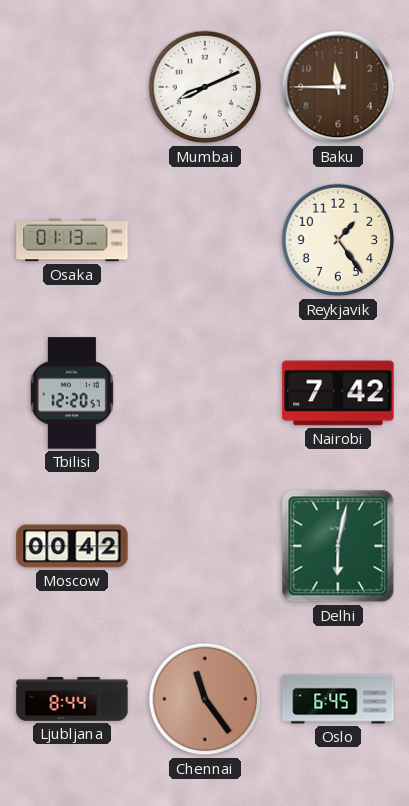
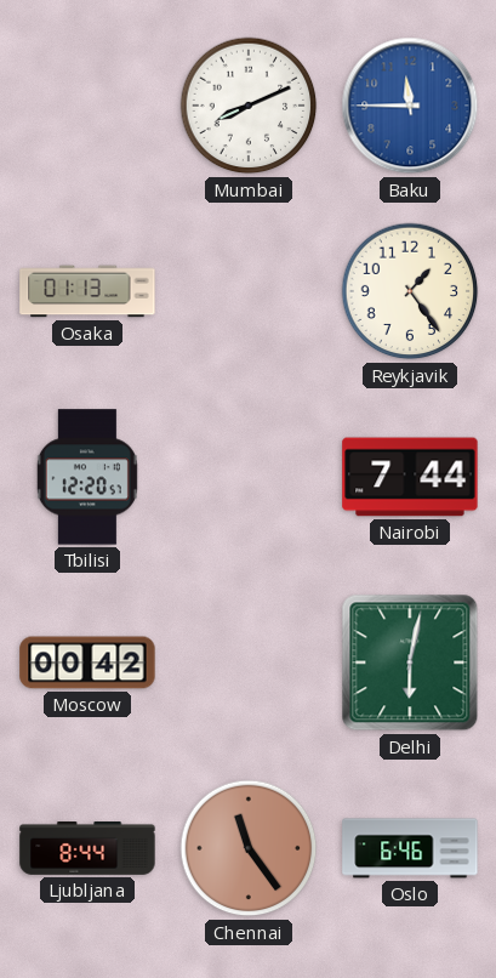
Baku dial: brown -> blue
Nairobi: 7:42 -> 7:44
Oslo: 6:45 -> 6:46
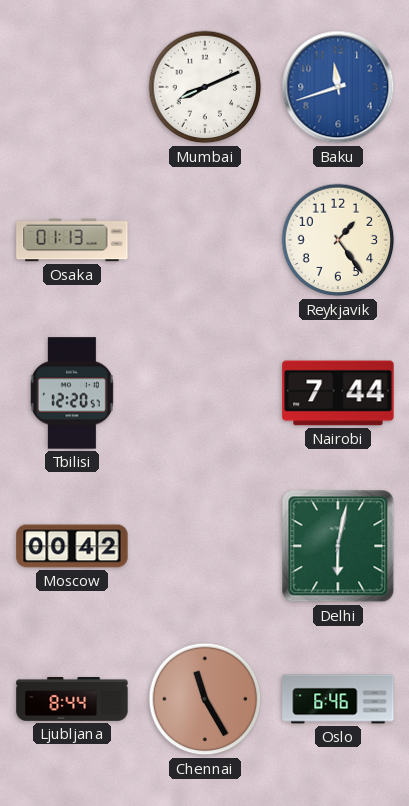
Baku: 11:45 -> 11:42
Chennai: 11:24 -> 11:25
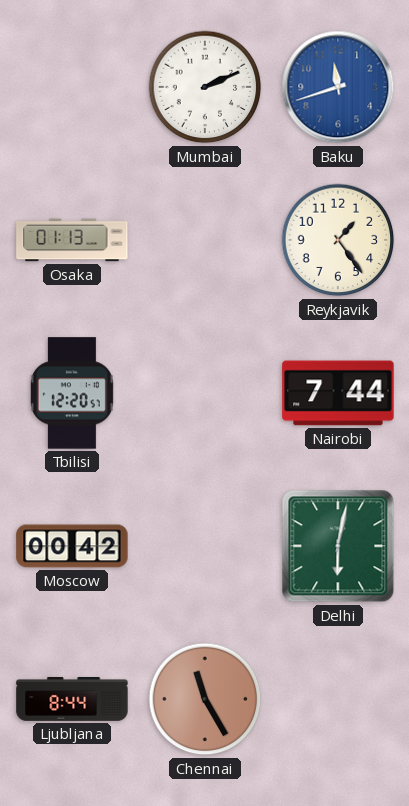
Mumbai: 8:11 -> 2:11
Oslo: 6:46 -> none
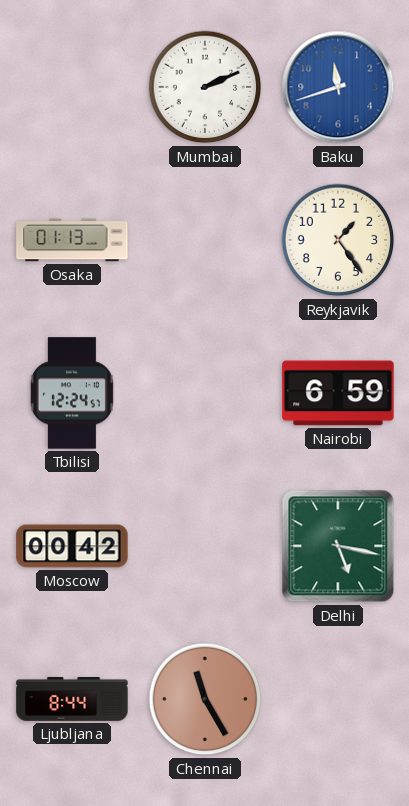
Tbilisi: 12:20 -> 12:24
Nairobi: 7:44 -> 6:59
Delhi: 6:02 -> 5:17
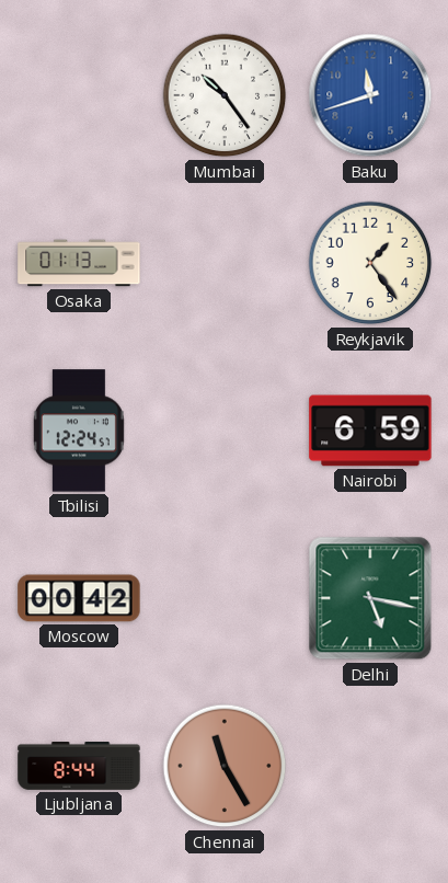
Mumbai: 2:11 -> 10:24
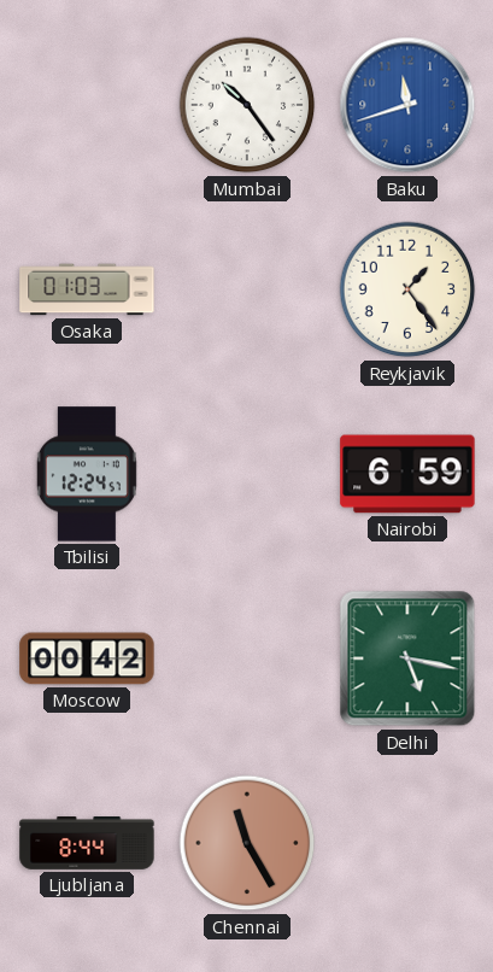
Osaka: 01:13 -> 01:03
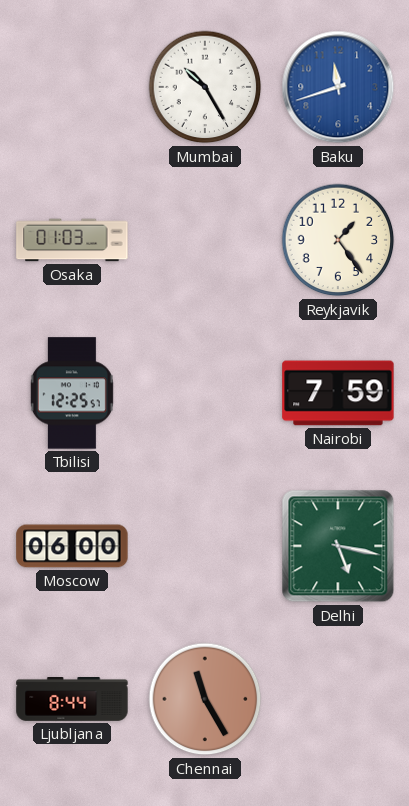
Mumbai: 10:24 -> 10:25
Tbilisi: 12:24 -> 12:25
Nairobi: 6:59 -> 7:59
Moscow: 00:42 -> 06:00
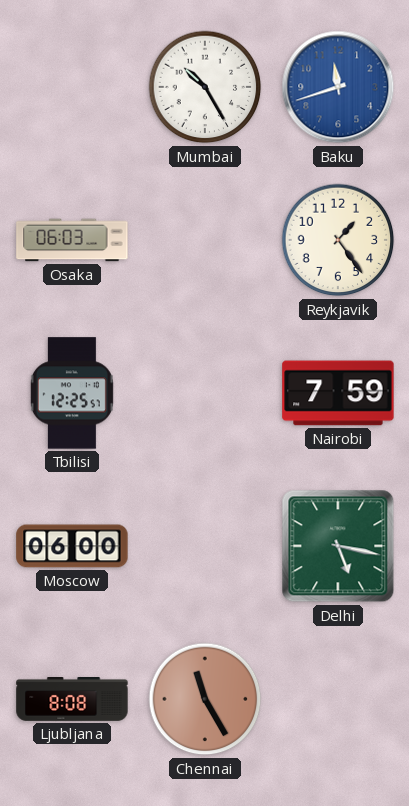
Osaka: 01:03 -> 06:03
Ljubljana: 8:44 -> 8:08
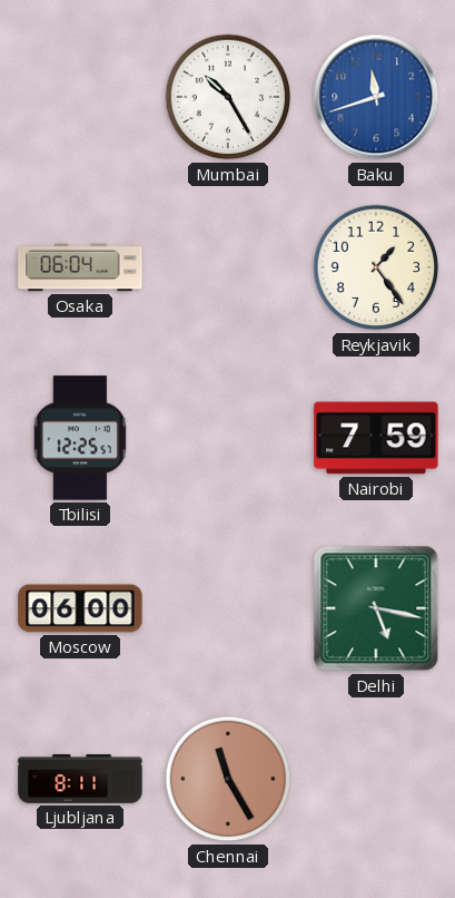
Osaka: 06:03 -> 06:04
Ljubljana: 8:08 -> 8:11
